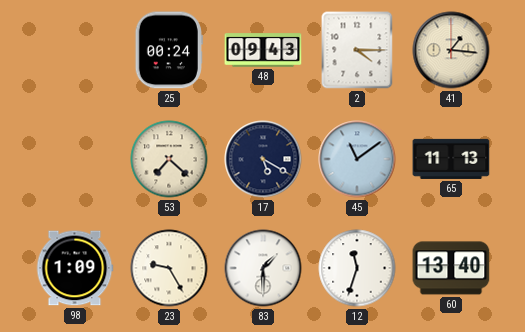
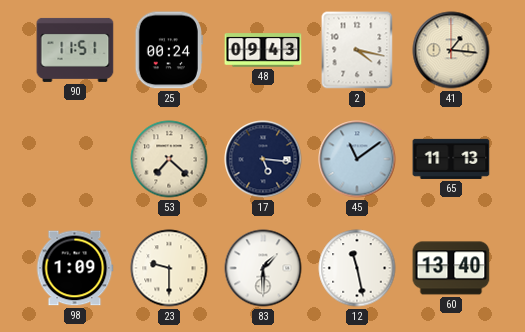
90: none -> 11:51
2: 4:15 -> 4:17
17: 5:20 -> 5:16
23: 9:25 -> 9:30
12: 11:33 -> 11:28
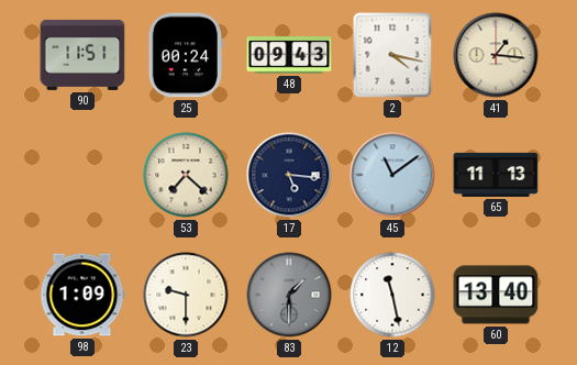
83 dial: white -> grey
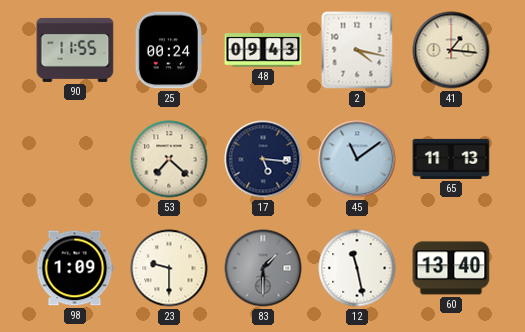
90: 11:51 -> 11:55
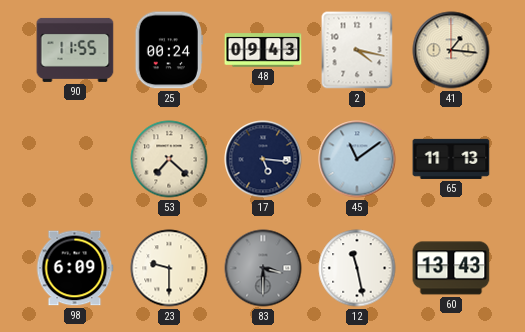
98: 1:09 -> 6:09
83: 1:30 -> 3:30
60: 13:40 -> 13:43
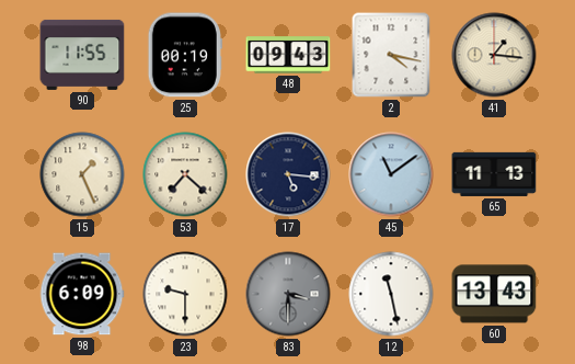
25: 00:24 -> 00:19
15: none -> 1:26
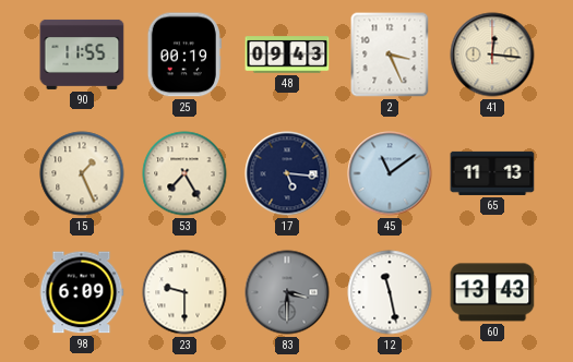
2: 4:17 -> 3:26
41: 1:16 -> 12:16
53: 7:22 -> 7:25
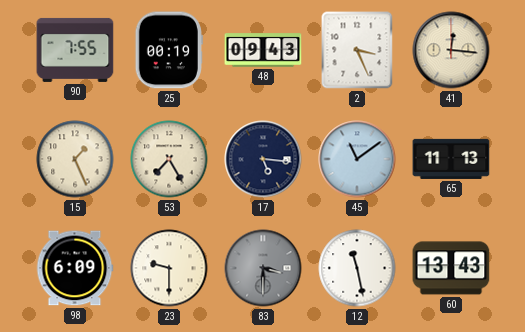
90: 11:55 -> 7:55
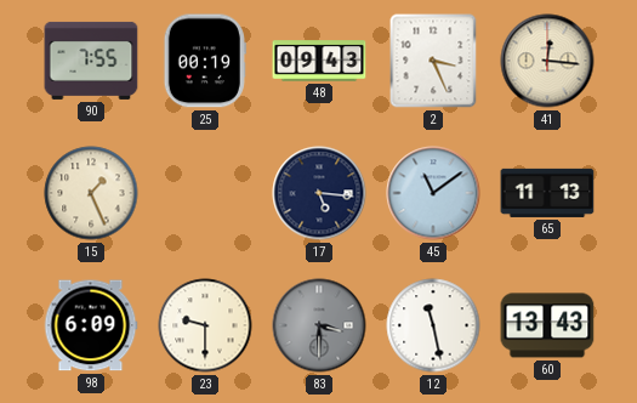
53: 7:25 -> none
